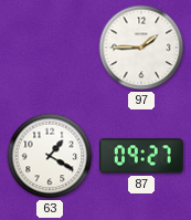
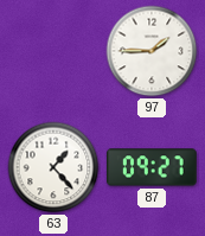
63: 1:20 -> 1:23
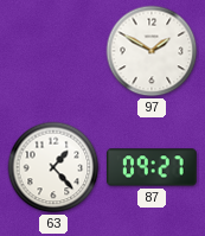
97: 1:45 -> 1:50
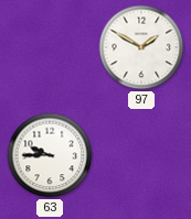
63: 1:23 -> 9:45
87: 09:27 -> none
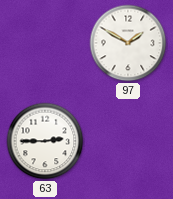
63: 9:45 -> 2:45
